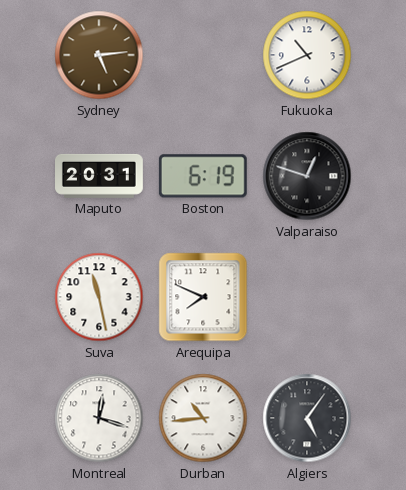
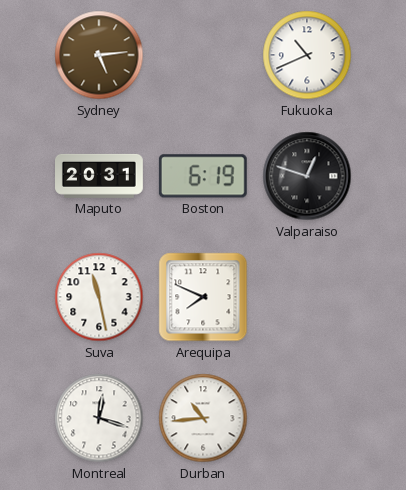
Algiers: 5:06 -> none
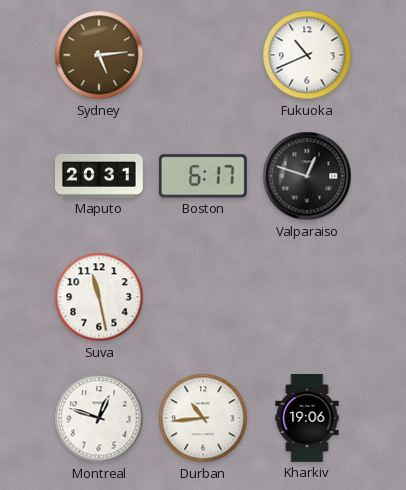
Boston: 6:19 -> 6:17
Arequipa: 7:49 -> none
Montreal: 12:18 -> 12:48
Kharkiv: none -> 19:06
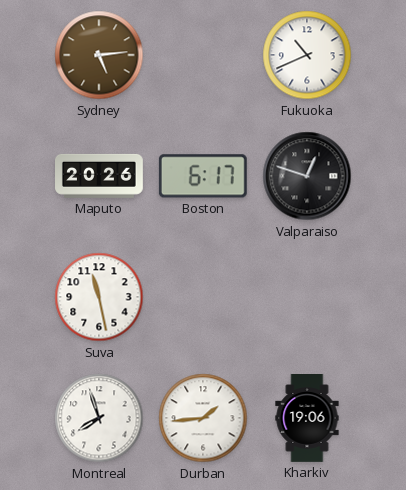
Maputo: 20:31 -> 20:26
Montreal: 12:48 -> 7:57
Durban: 10:44 -> 1:44
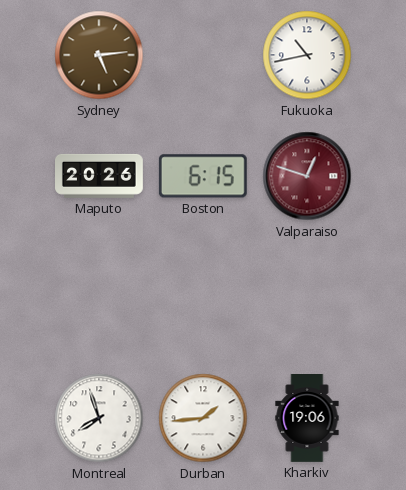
Fukuoka: 10:41 -> 10:43
Boston: 6:17 -> 6:15
Valparaiso dial: black -> burgundy
Suva: 11:28 -> none
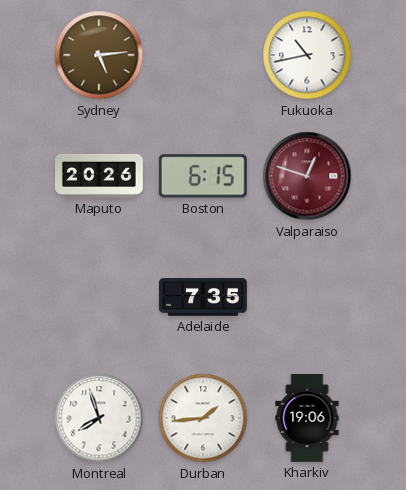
Adelaide: none -> 7:35
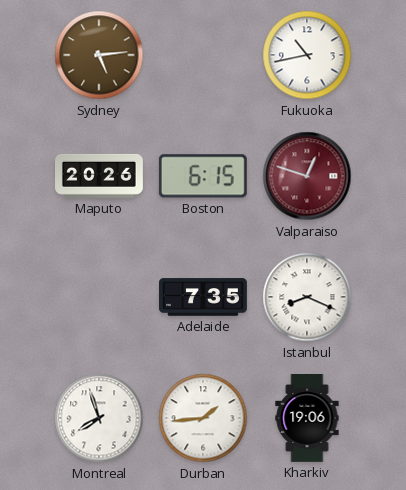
Istanbul: none -> 8:19
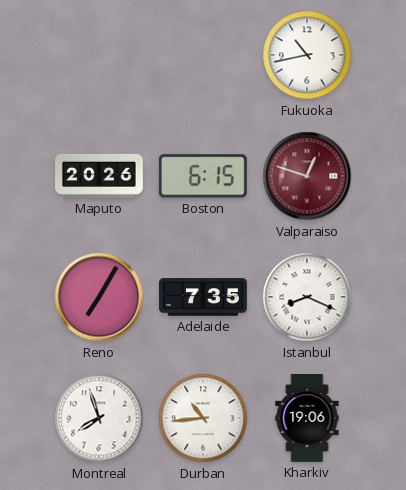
Sydney: 5:14 -> none
Reno: none -> 7:05
Durban: 1:44 -> 10:44
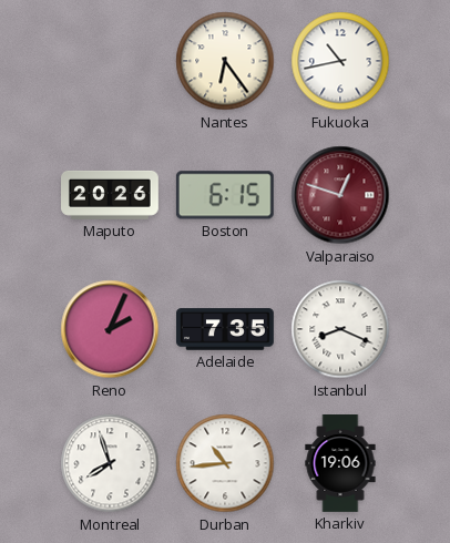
Nantes: none -> 6:24
Reno: 7:05 -> 2:04
